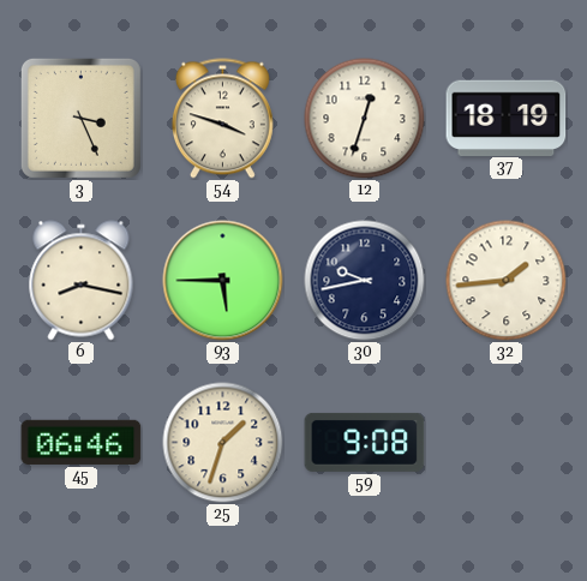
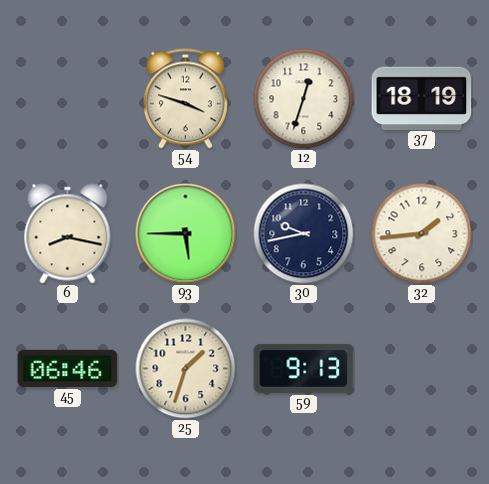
3: 3:26 -> none
59: 9:08 -> 9:13
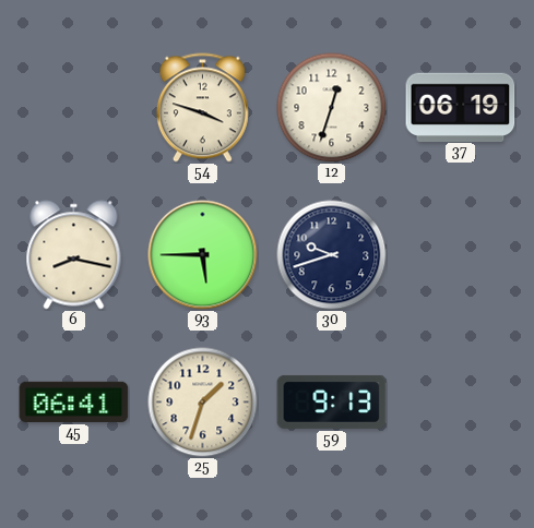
37: 18:19 -> 06:19
30: 9:43 -> 9:42
32: 1:44 -> none
45: 06:46 -> 06:41
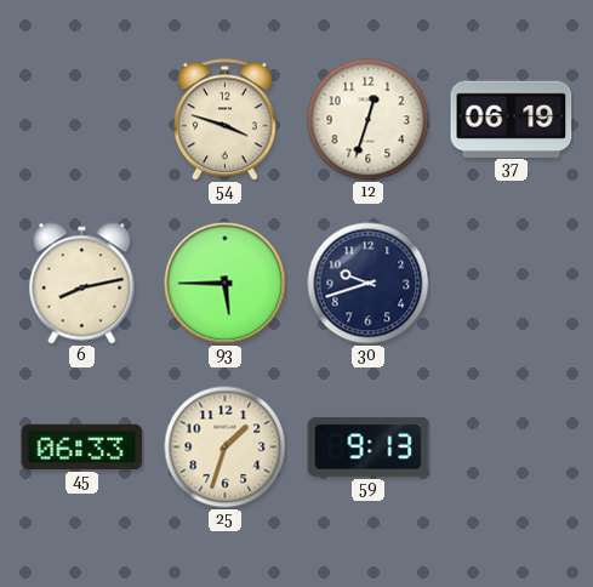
6: 8:17 -> 8:13
45: 06:41 -> 06:33
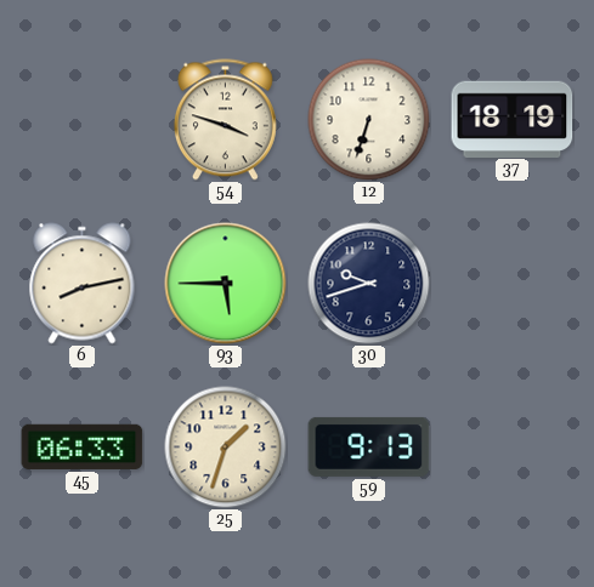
12: 12:33 -> 6:33
37: 06:19 -> 18:19
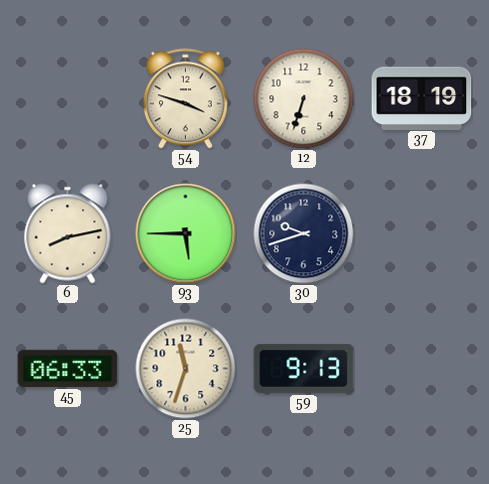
25: 1:33 -> 11:33
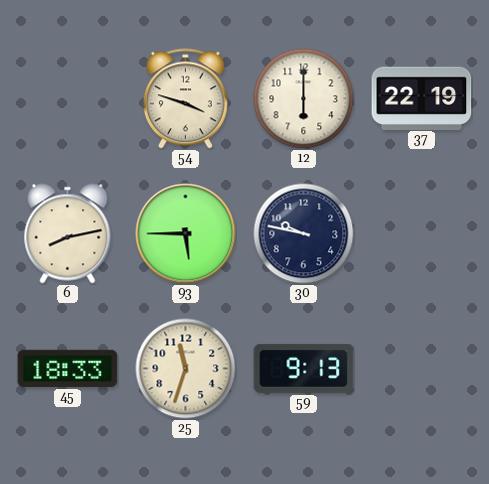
12: 6:33 -> 6:00
37: 18:19 -> 22:19
30: 9:42 -> 9:47
45: 06:33 -> 18:33
